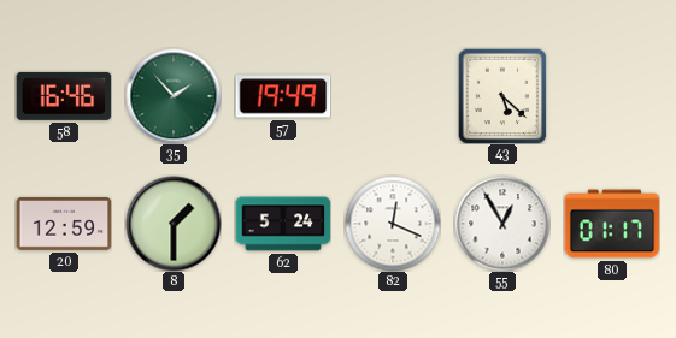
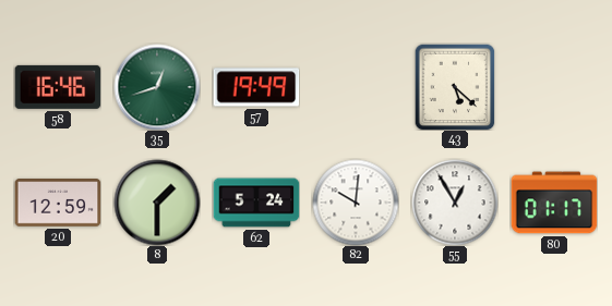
35: 1:53 -> 12:42
82: 12:19 -> 10:01
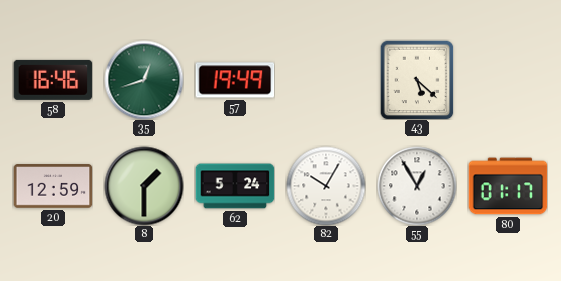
82: 10:01 -> 10:05
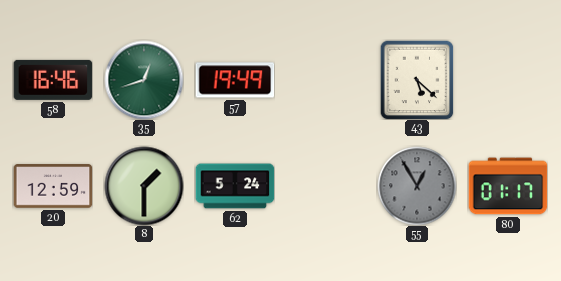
82: 10:05 -> none
55 dial: white -> grey
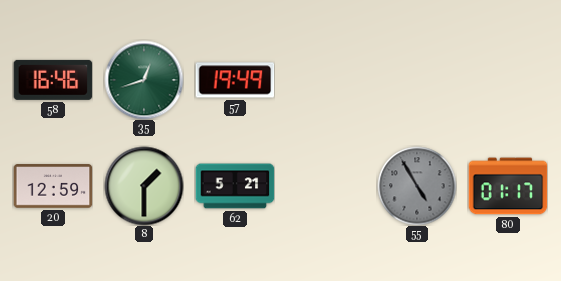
43: 5:22 -> none
62: 5:24 -> 5:21
55: 12:55 -> 4:55
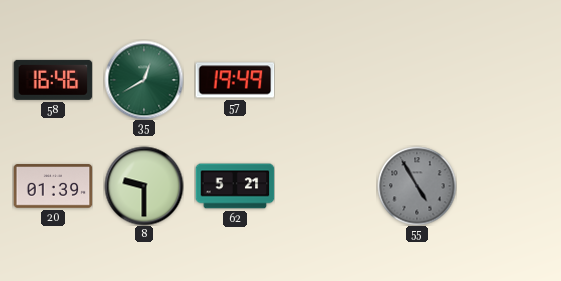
35: 12:42 -> 12:40
20: 12:59 -> 01:39
8: 1:30 -> 9:30
80: 01:17 -> none
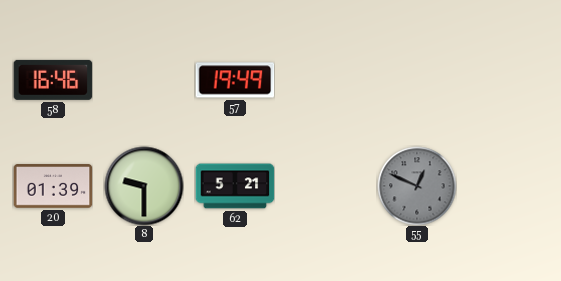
35: 12:40 -> none
55: 4:55 -> 12:49
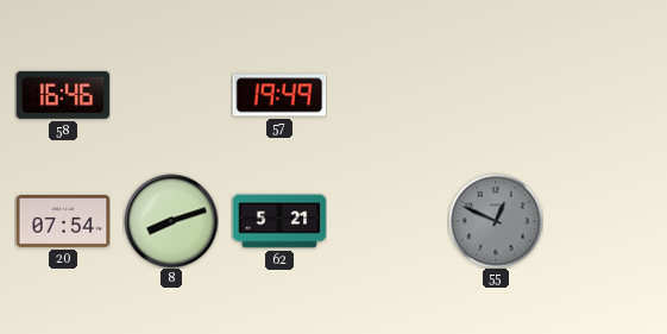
20: 01:39 -> 07:54
8: 9:30 -> 8:12
